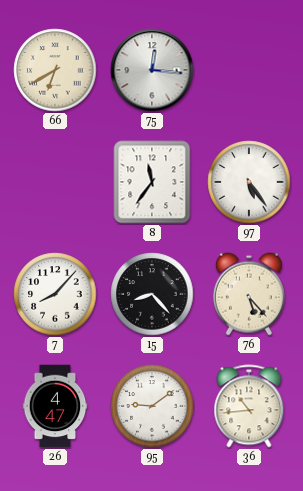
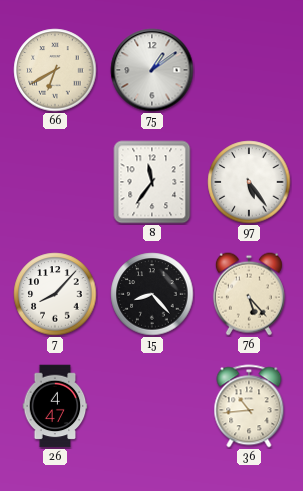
75: 12:16 -> 1:09
95: 9:09 -> none
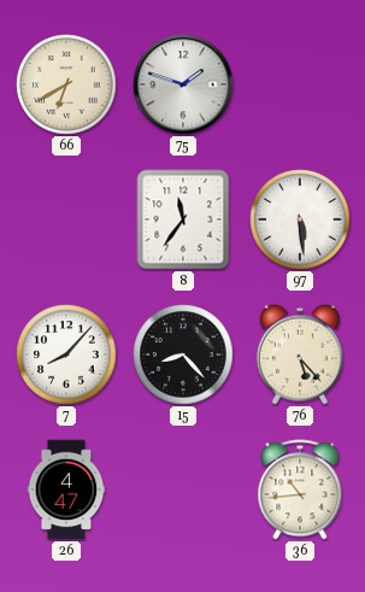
75: 1:09 -> 1:48
97: 5:24 -> 5:29
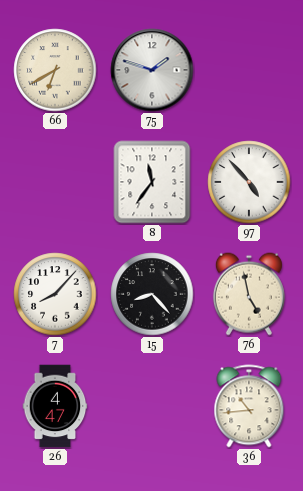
97: 5:29 -> 4:53
76: 5:23 -> 4:58
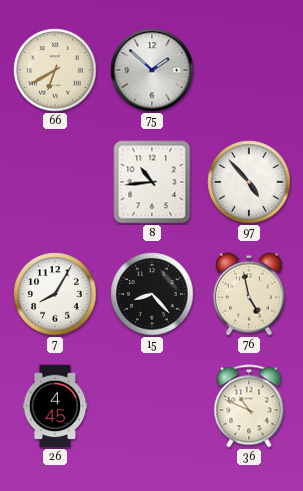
75: 1:48 -> 1:52
8: 11:36 -> 10:44
7: 8:07 -> 8:05
26: 4:47 -> 4:45
36: 10:44 -> 10:49
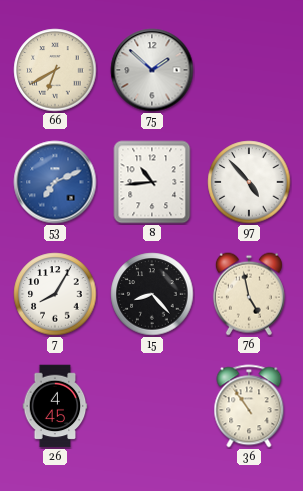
53: none -> 7:11
36: 10:49 -> 10:54
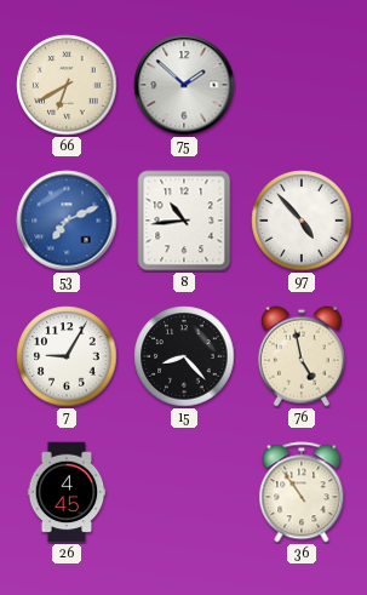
7: 8:05 -> 9:05
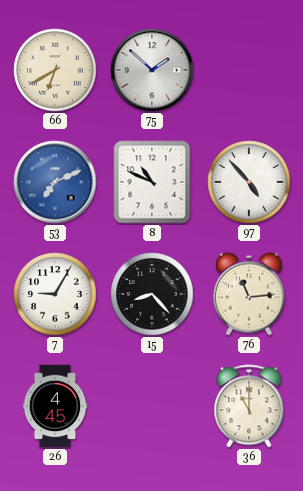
8: 10:44 -> 10:49
76: 4:58 -> 11:14
36: 10:54 -> 11:00
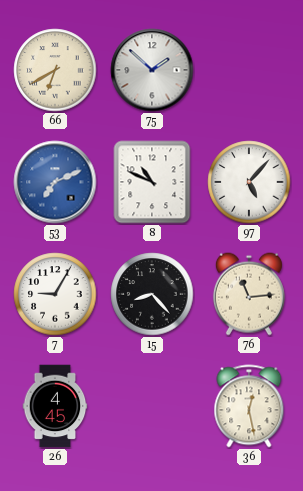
97: 4:53 -> 5:07
36: 11:00 -> 12:28
